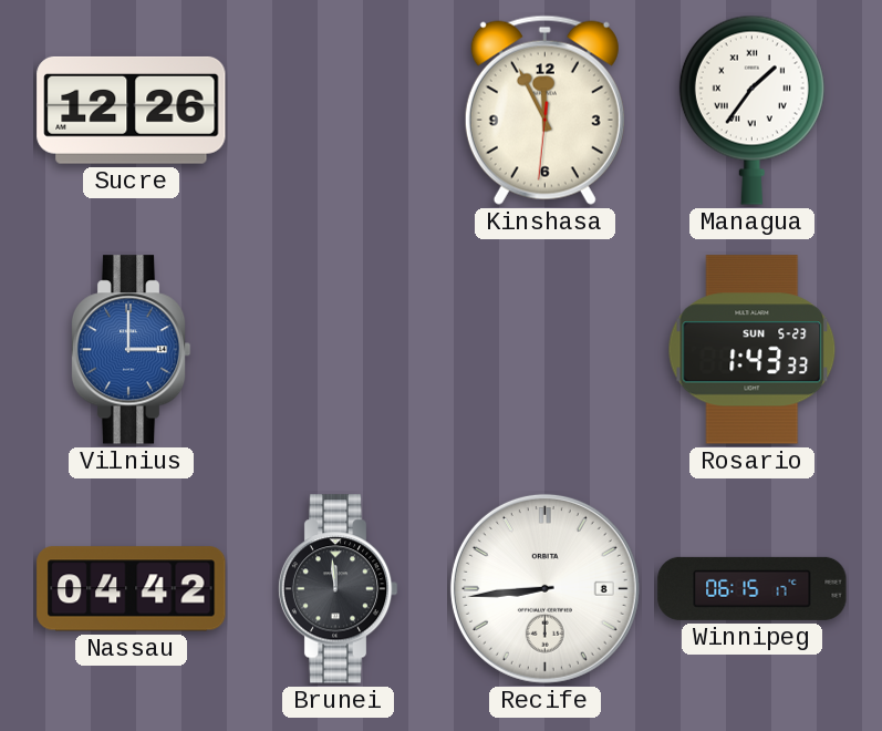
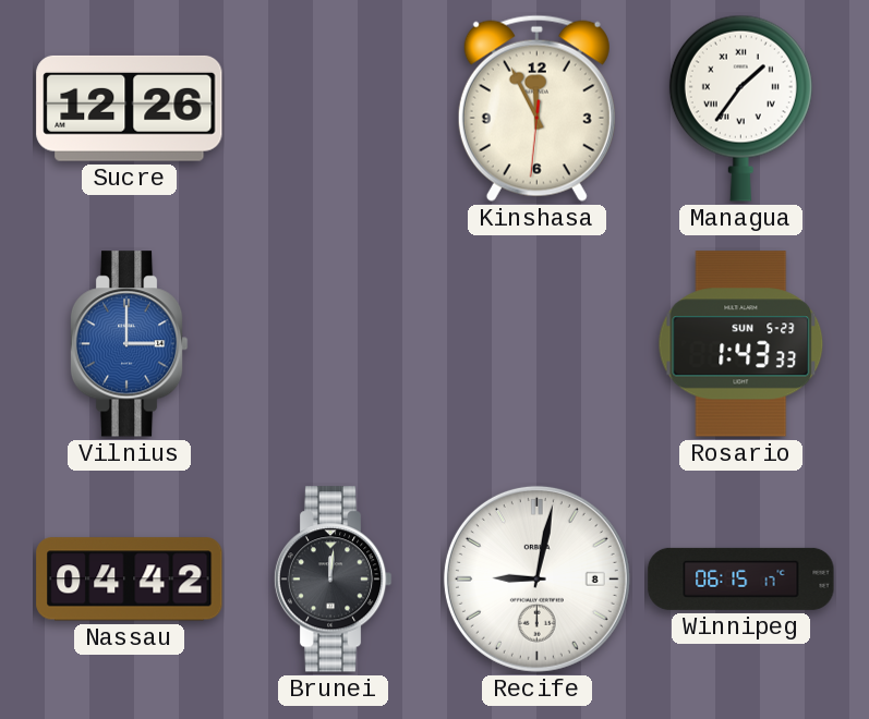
Brunei: 11:59 -> 12:01
Recife: 8:44 -> 9:02
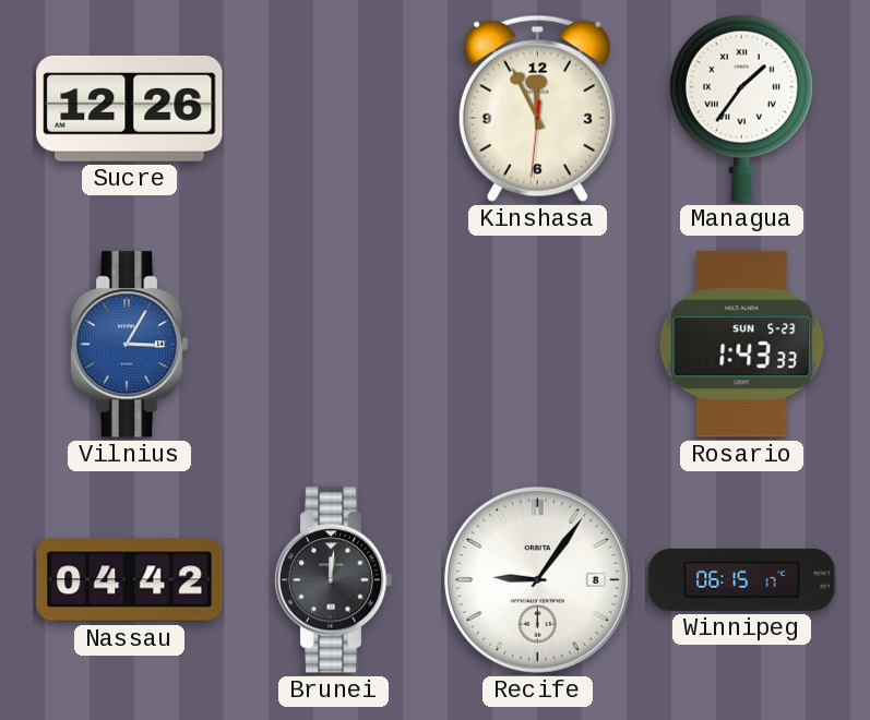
Vilnius: 3:00 -> 3:05
Recife: 9:02 -> 9:06
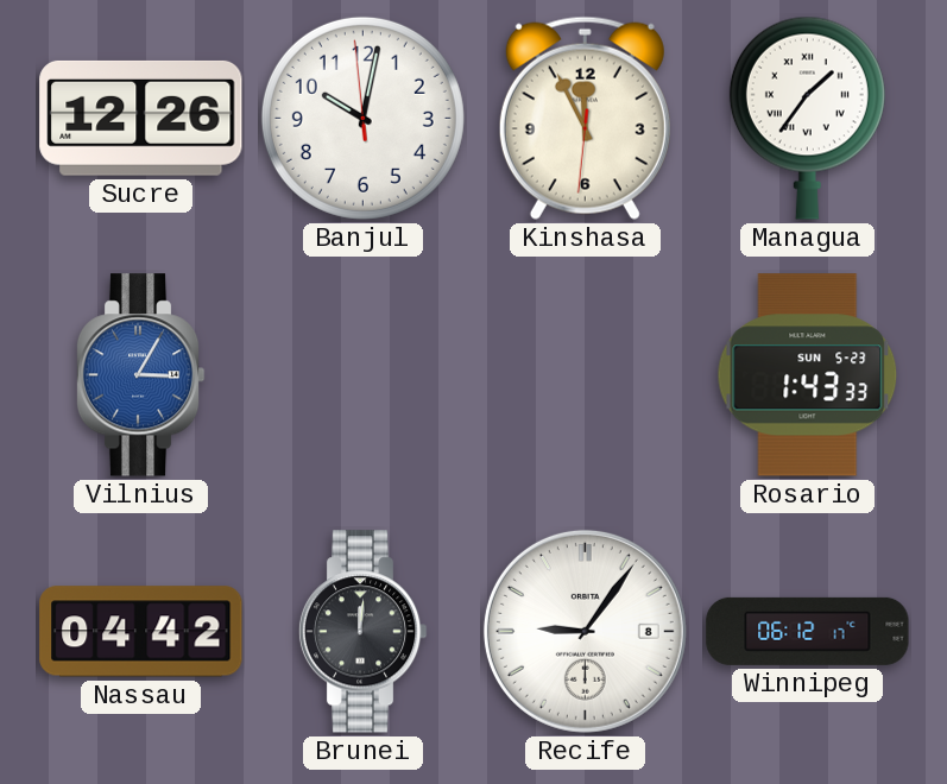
Banjul: none -> 10:01
Winnipeg: 06:15 -> 06:12
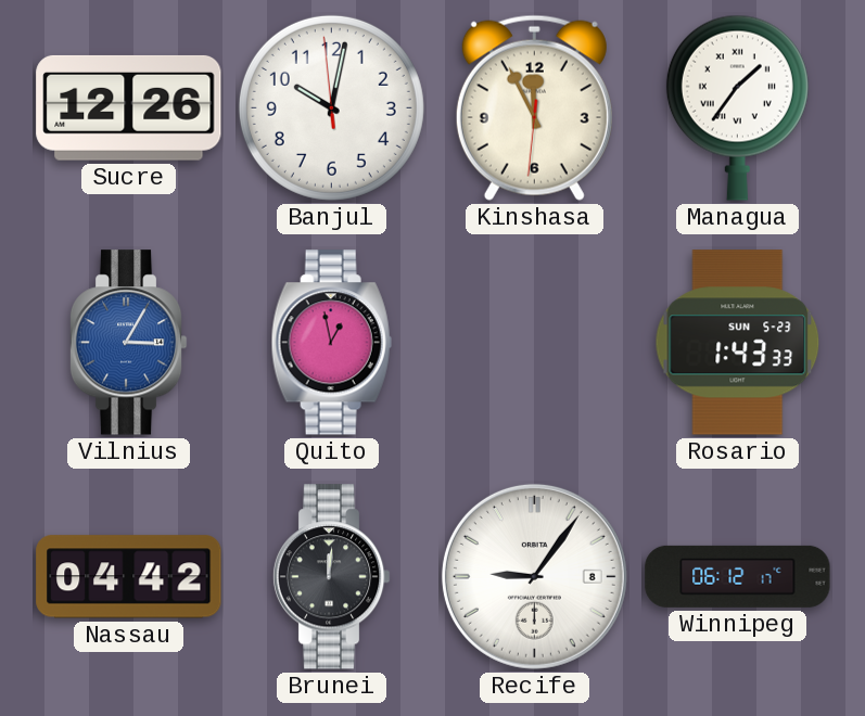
Quito: none -> 12:58
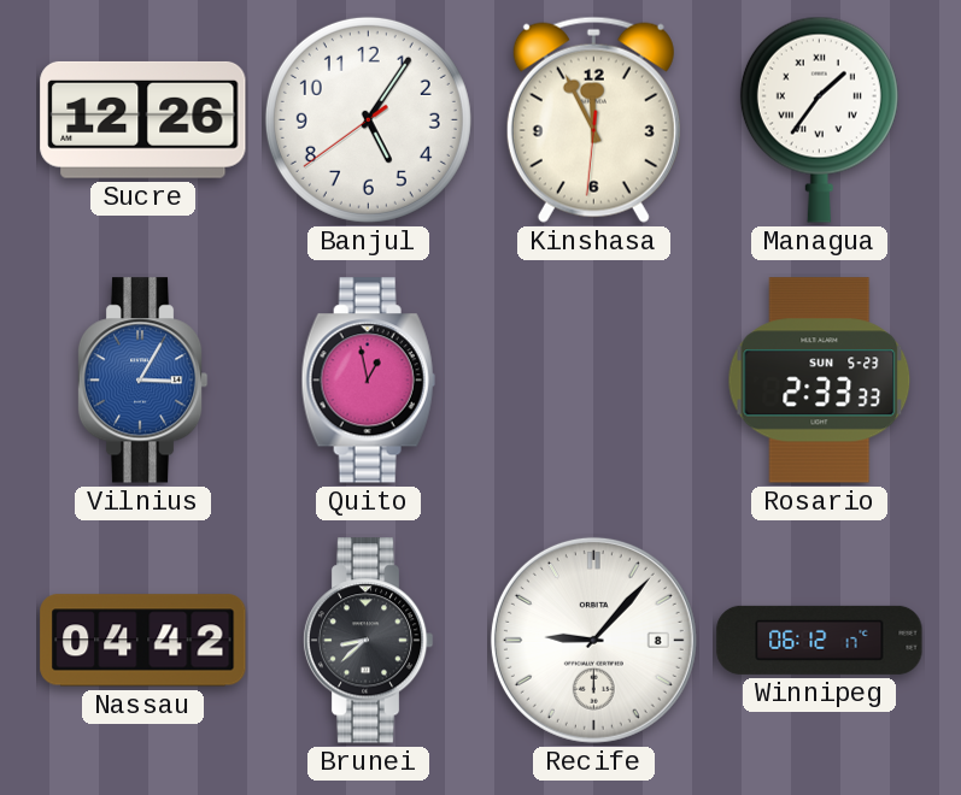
Banjul: 10:01 -> 5:05
Rosario: 1:43 -> 2:33
Brunei: 12:01 -> 8:38
Recife: 9:06 -> 9:07
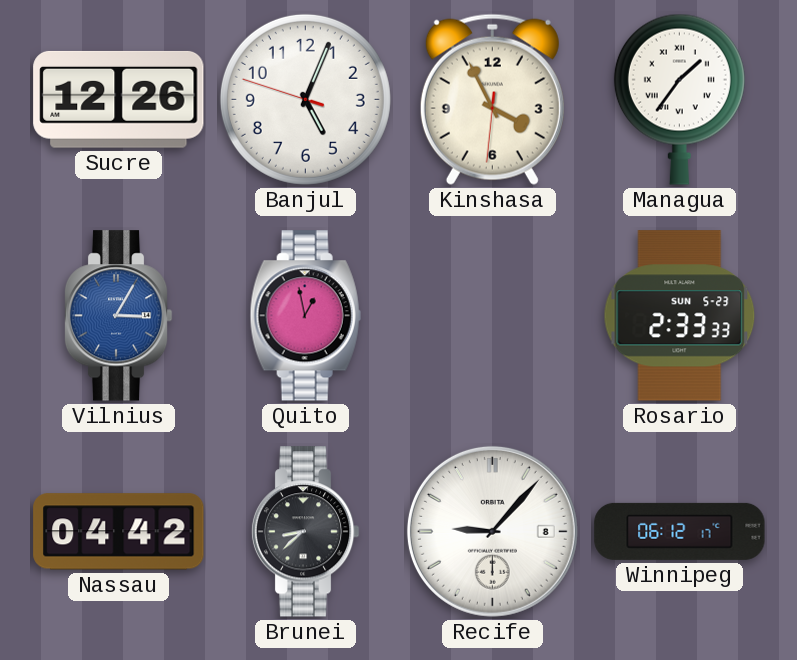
Banjul: 5:05 -> 5:03
Kinshasa: 11:55 -> 3:55
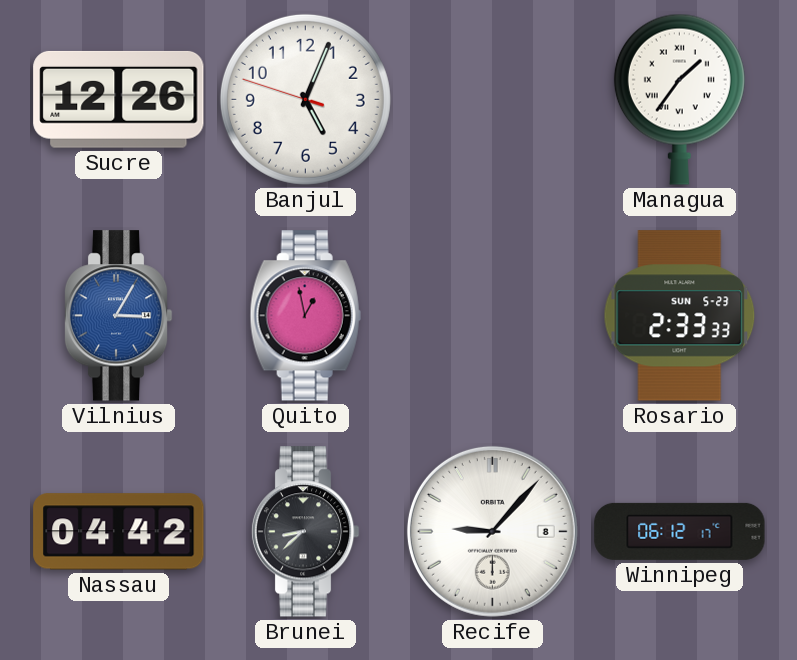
Kinshasa: 3:55 -> none
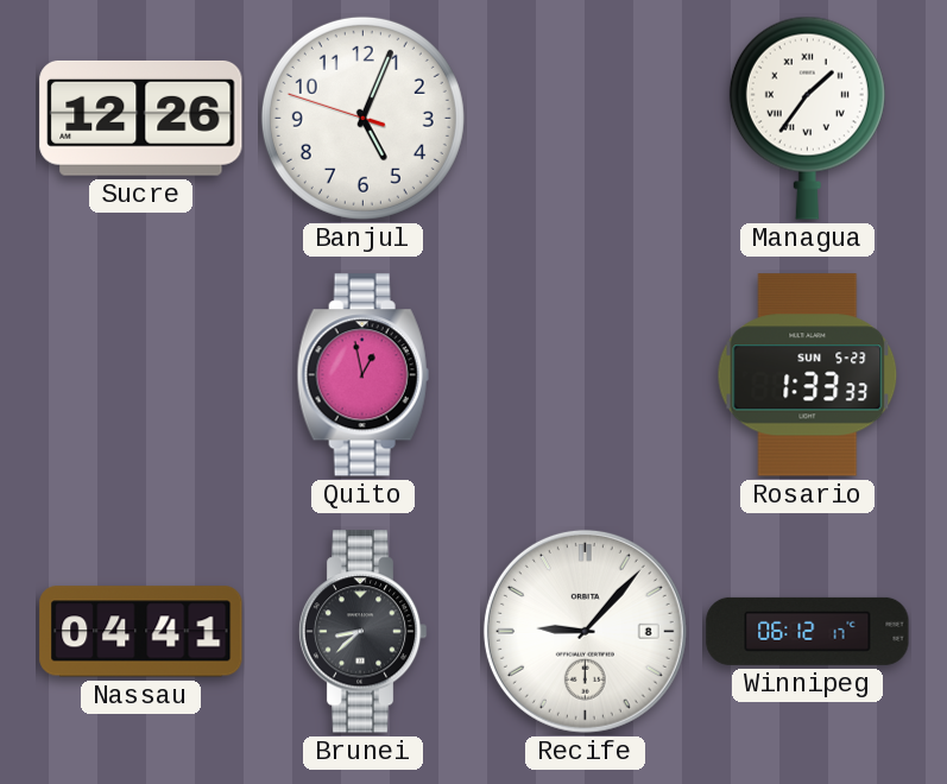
Vilnius: 3:05 -> none
Rosario: 2:33 -> 1:33
Nassau: 04:42 -> 04:41
